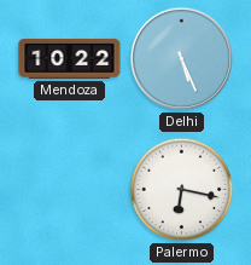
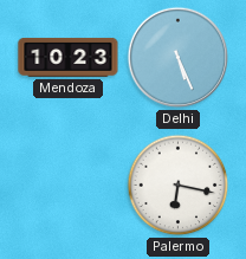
Mendoza: 10:22 -> 10:23
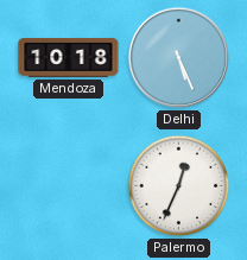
Mendoza: 10:23 -> 10:18
Palermo: 6:17 -> 12:34
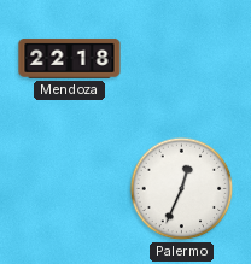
Mendoza: 10:18 -> 22:18
Delhi: 5:26 -> none
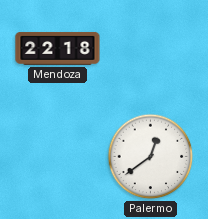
Palermo: 12:34 -> 12:39
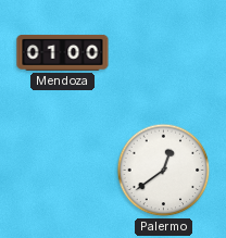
Mendoza: 22:18 -> 01:00
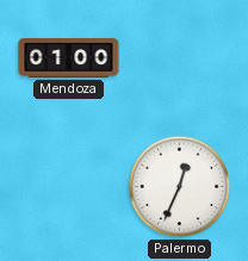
Palermo: 12:39 -> 12:34
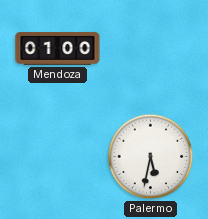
Palermo: 12:34 -> 5:32
